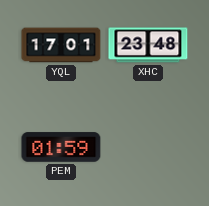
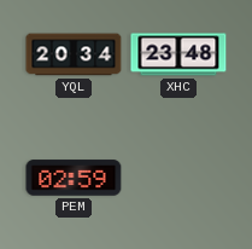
YQL: 17:01 -> 20:34
PEM: 01:59 -> 02:59
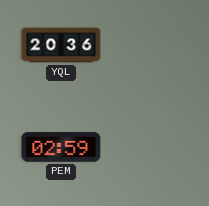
YQL: 20:34 -> 20:36
XHC: 23:48 -> none
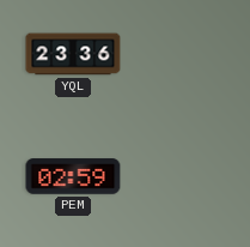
YQL: 20:36 -> 23:36
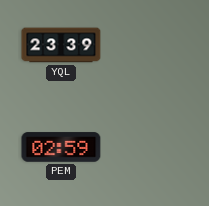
YQL: 23:36 -> 23:39
